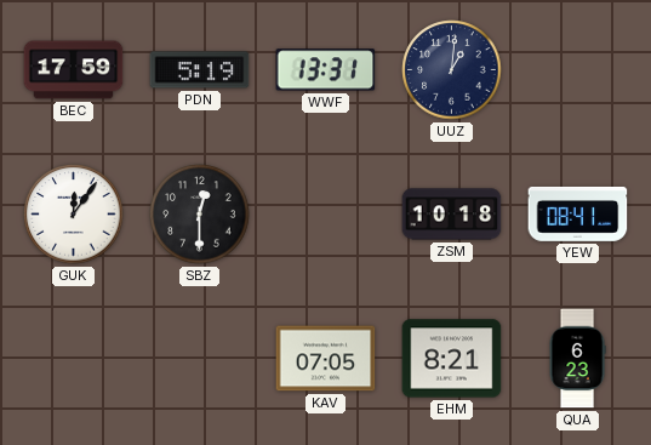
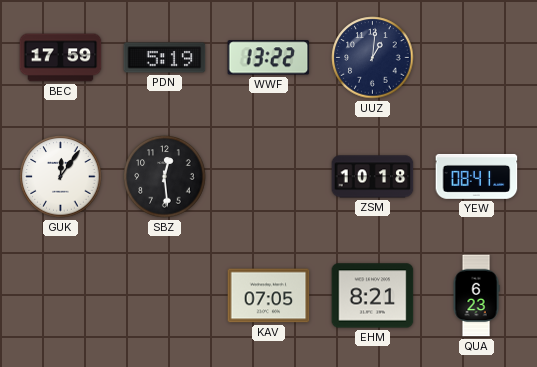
WWF: 13:31 -> 13:22
SBZ: 12:30 -> 12:29
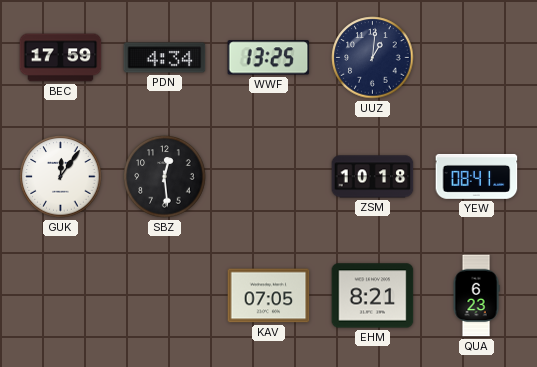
PDN: 5:19 -> 4:34
WWF: 13:22 -> 13:25
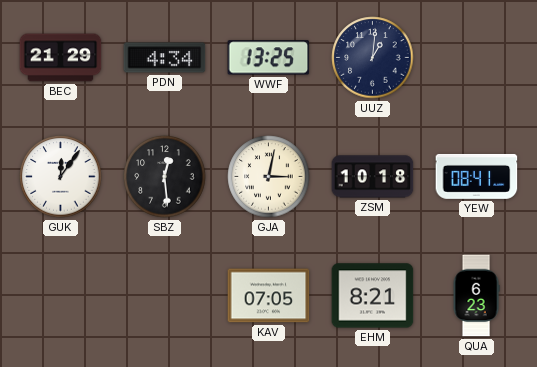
BEC: 17:59 -> 21:29
GJA: none -> 3:02
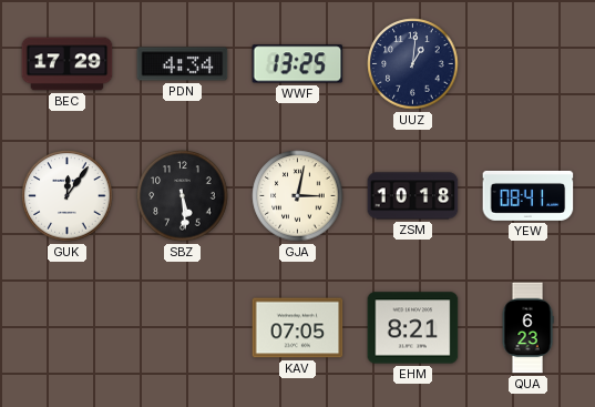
BEC: 21:29 -> 17:29
SBZ: 12:29 -> 5:29
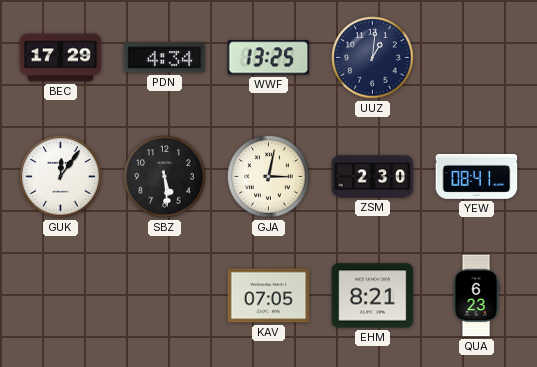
ZSM: 10:18 -> 2:30
